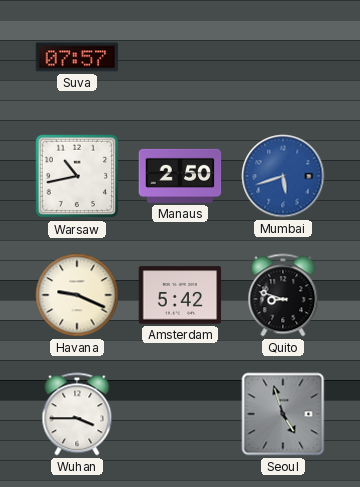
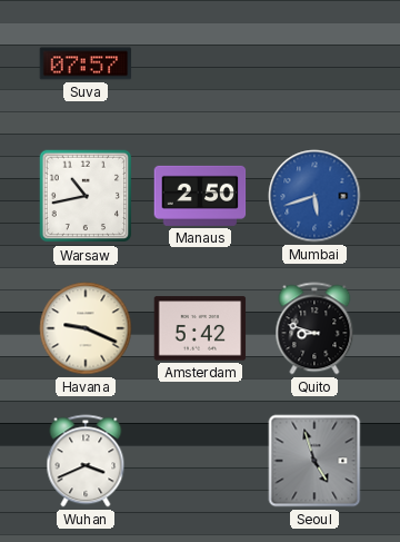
Wuhan: 3:45 -> 3:41
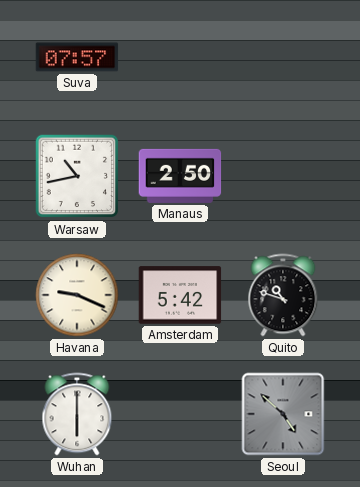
Mumbai: 5:42 -> none
Quito: 8:48 -> 10:48
Wuhan: 3:41 -> 6:00
Seoul: 4:57 -> 4:52
